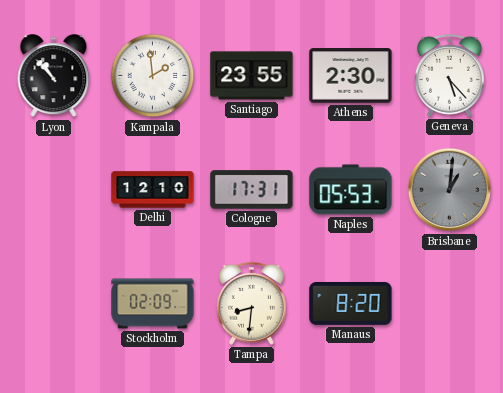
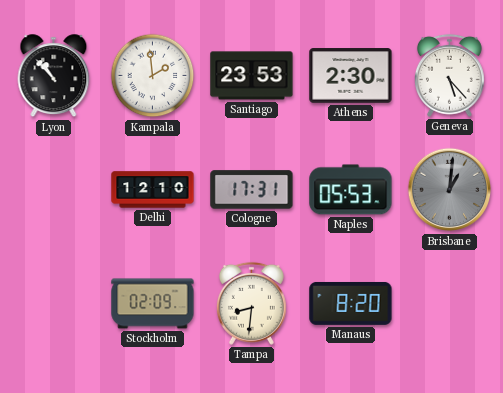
Santiago: 23:55 -> 23:53
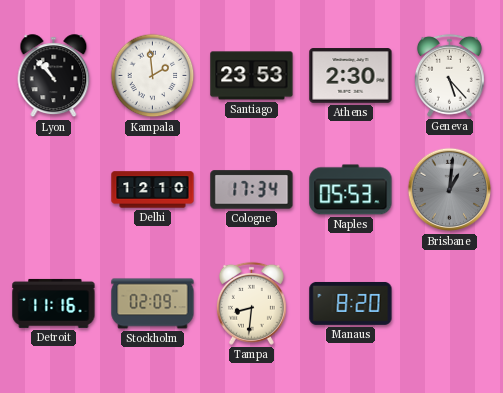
Cologne: 17:31 -> 17:34
Detroit: none -> 11:16
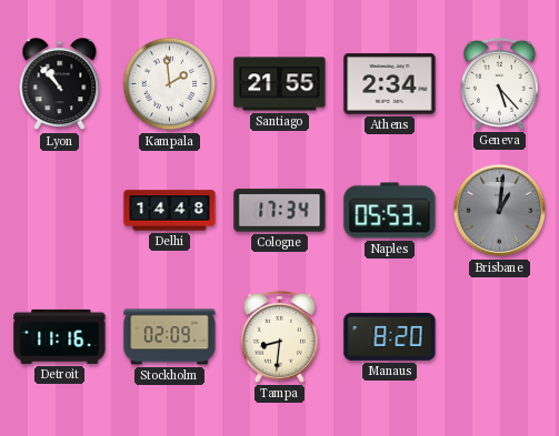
Santiago: 23:53 -> 21:55
Athens: 2:30 -> 2:34
Delhi: 12:10 -> 14:48
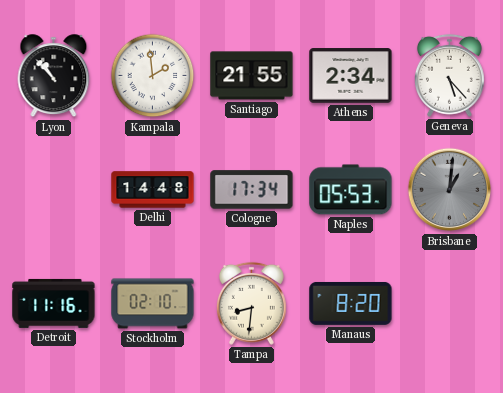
Stockholm: 02:09 -> 02:10
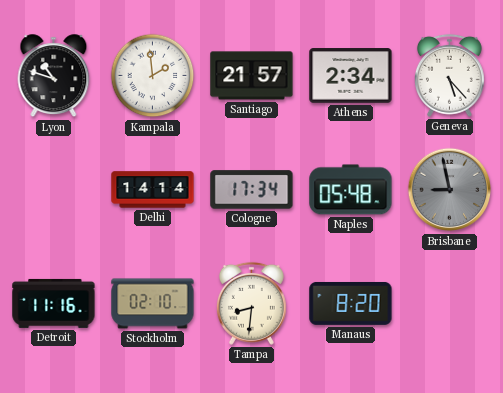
Lyon: 10:53 -> 10:48
Santiago: 21:55 -> 21:57
Delhi: 14:48 -> 14:14
Naples: 05:53 -> 05:48
Brisbane: 1:01 -> 8:58
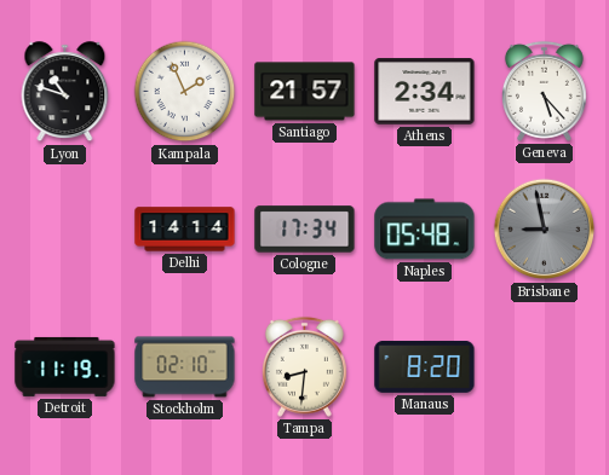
Kampala: 1:59 -> 1:56
Detroit: 11:16 -> 11:19
